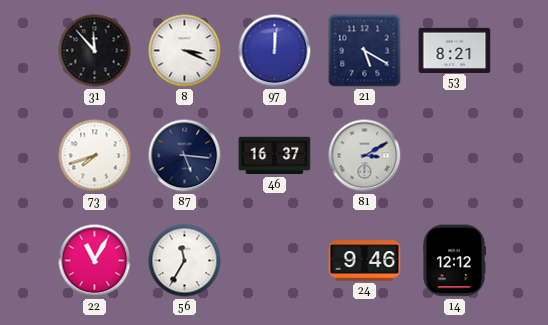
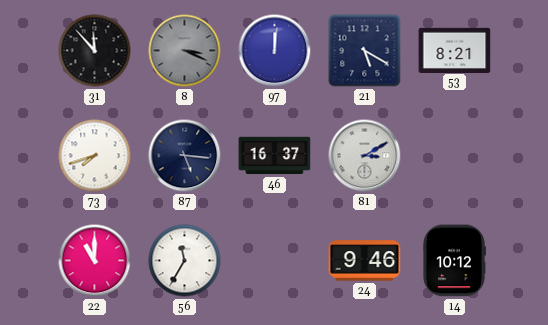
8 dial: white -> grey
22: 11:05 -> 11:00
14: 12:12 -> 10:12
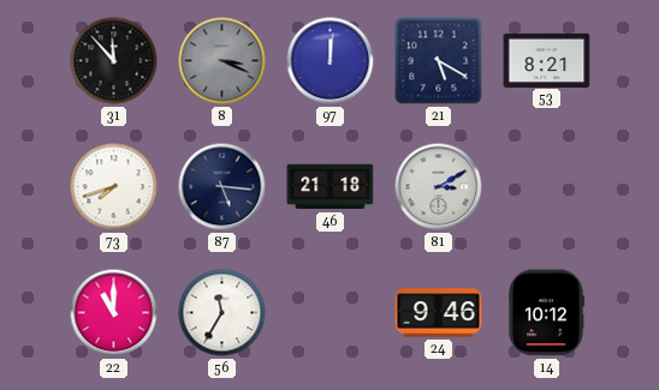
46: 16:37 -> 21:18
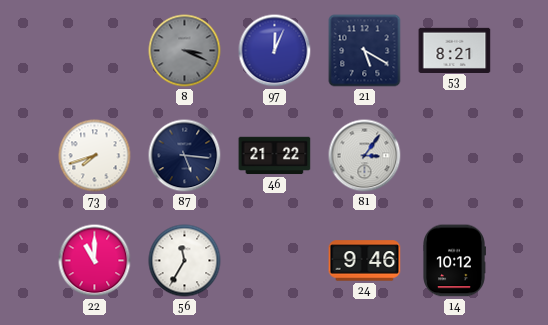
31: 11:53 -> none
97: 12:01 -> 12:04
46: 21:18 -> 21:22
81: 3:10 -> 3:06
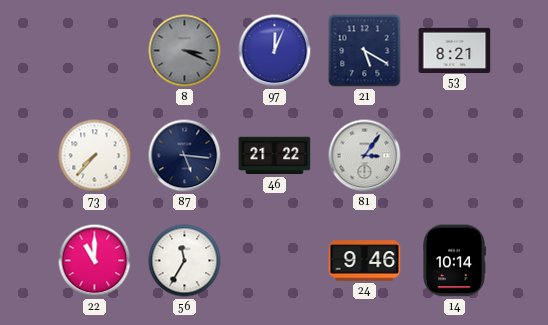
73: 7:42 -> 7:37
14: 10:12 -> 10:14
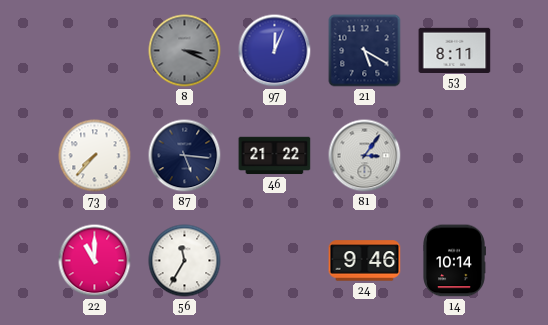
53: 8:21 -> 8:11
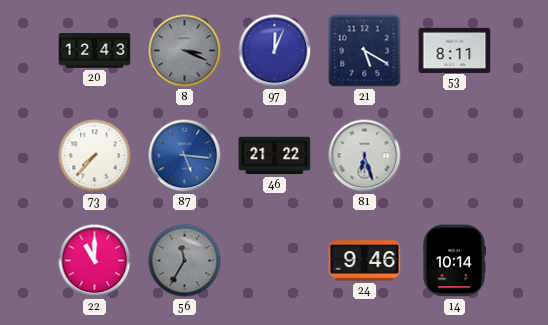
20: none -> 12:43
87 dial: navy -> blue
81: 3:06 -> 6:27
56 dial: white -> grey
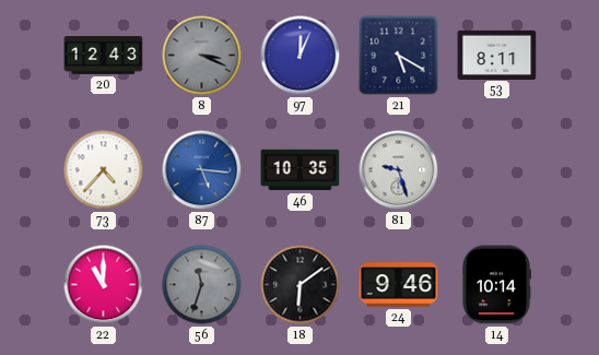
73: 7:37 -> 4:37
46: 21:22 -> 10:35
81: 6:27 -> 9:27
56: 11:35 -> 11:33
18: none -> 6:09
